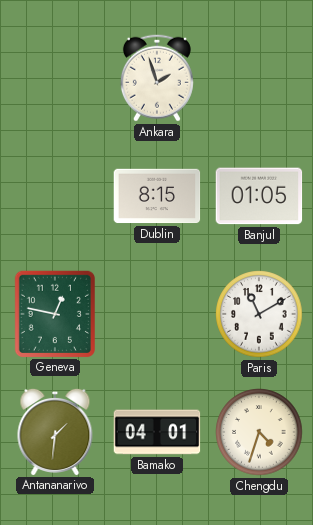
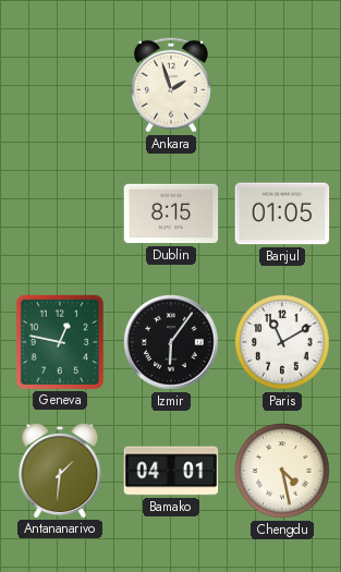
Izmir: none -> 6:06
Chengdu: 4:33 -> 4:28
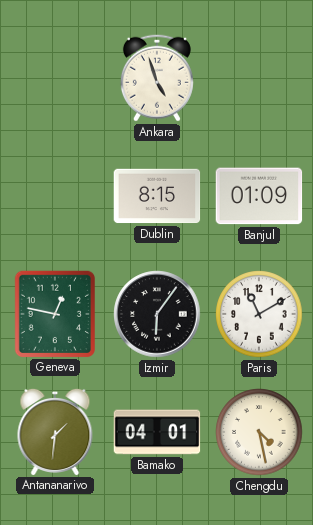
Ankara: 1:57 -> 4:57
Banjul: 01:05 -> 01:09
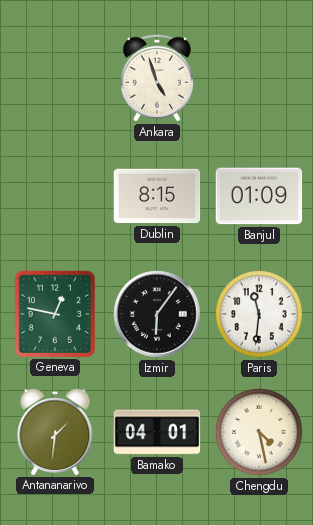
Paris: 11:10 -> 11:31
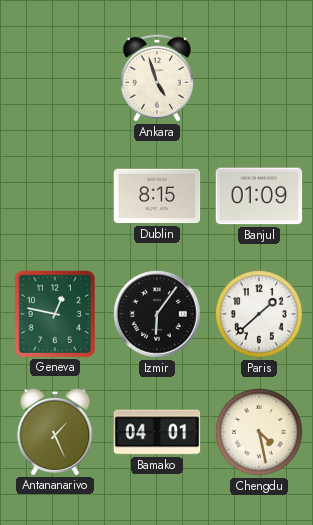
Paris: 11:31 -> 1:38
Antananarivo: 1:31 -> 1:26
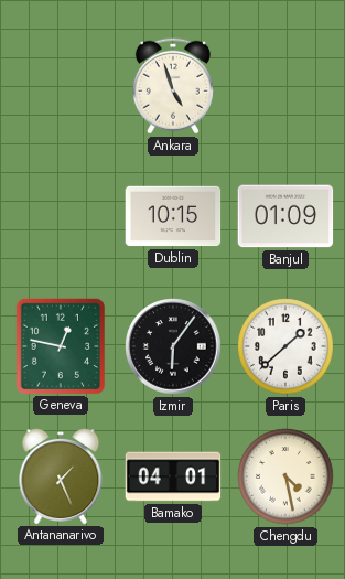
Dublin: 8:15 -> 10:15
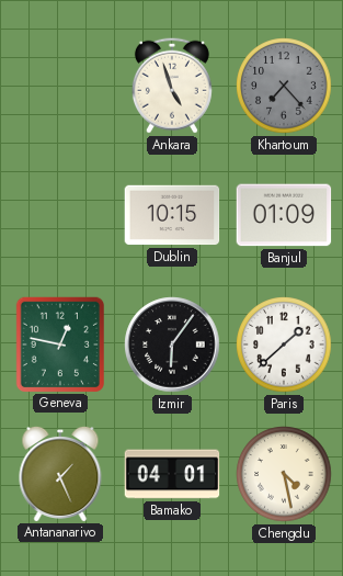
Khartoum: none -> 7:23
